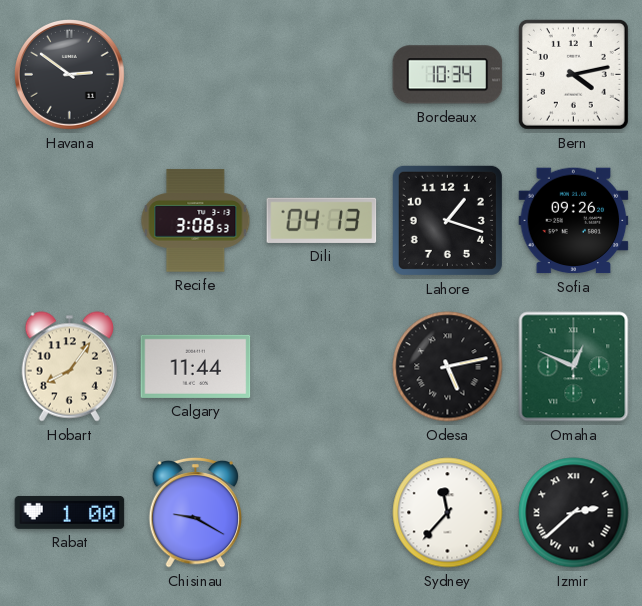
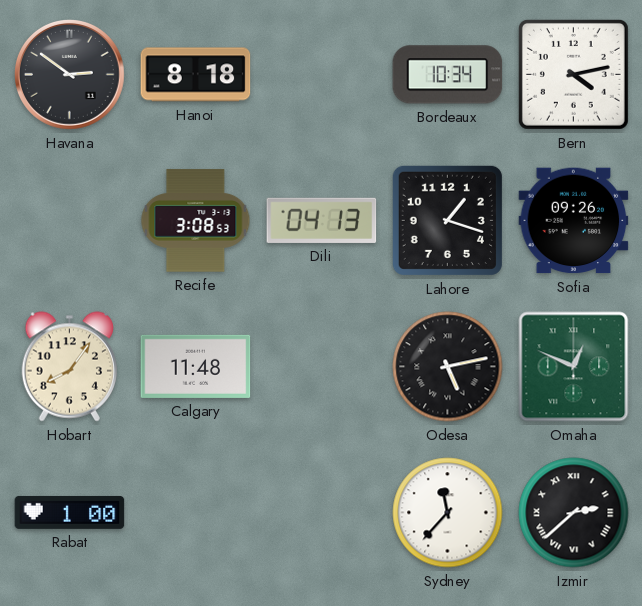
Hanoi: none -> 8:18
Calgary: 11:44 -> 11:48
Chisinau: 9:20 -> none
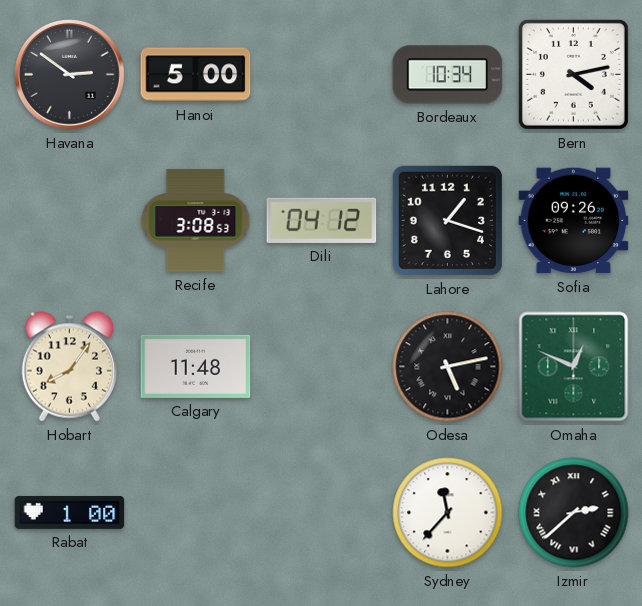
Hanoi: 8:18 -> 5:00
Dili: 04:13 -> 04:12
